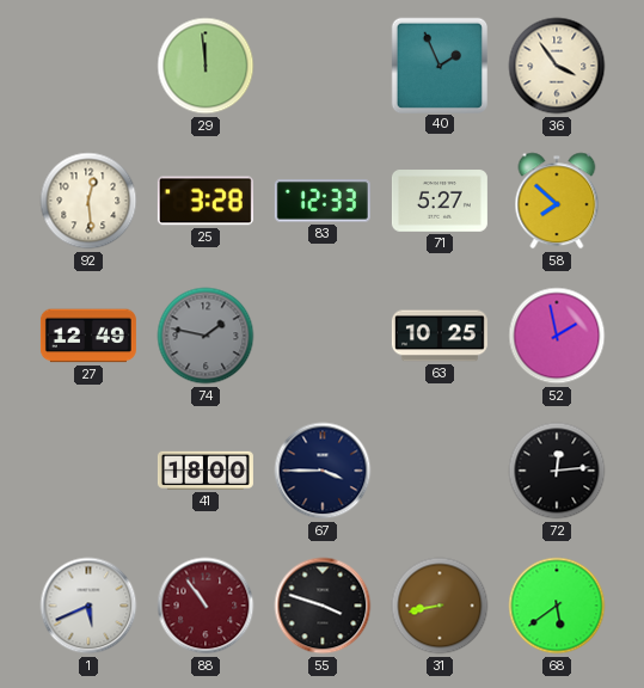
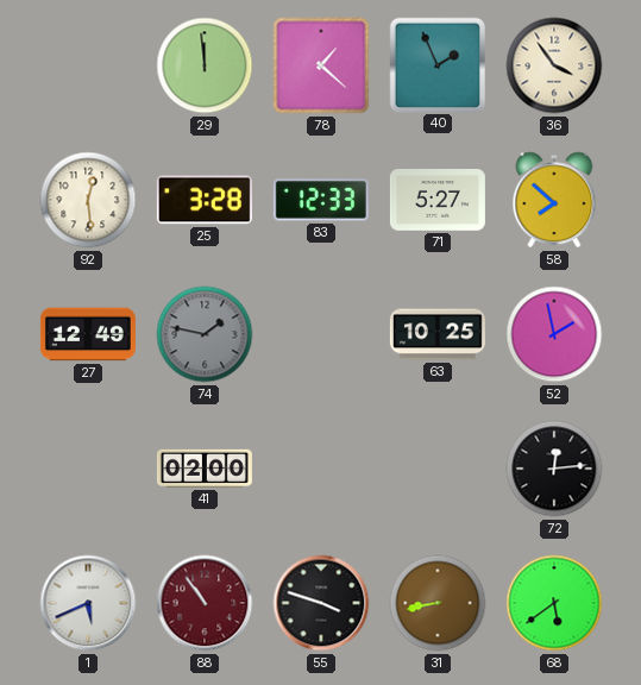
78: none -> 1:22
41: 18:00 -> 02:00
67: 3:45 -> none
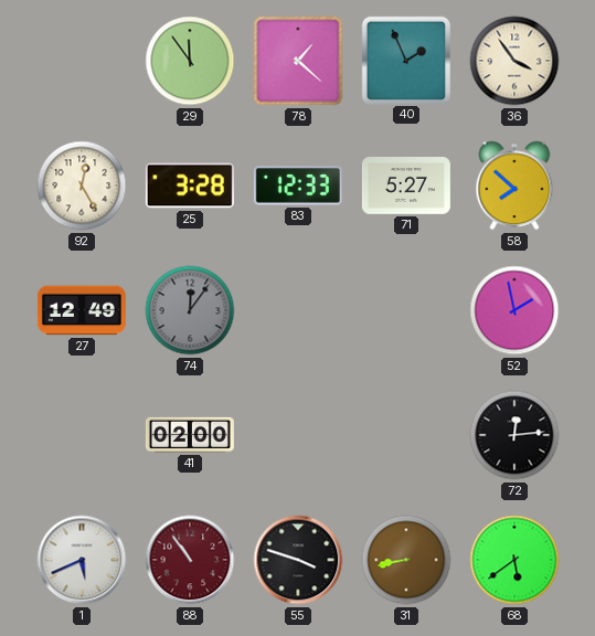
29: 11:59 -> 11:54
92: 12:29 -> 12:25
74: 1:47 -> 12:06
63: 10:25 -> none
